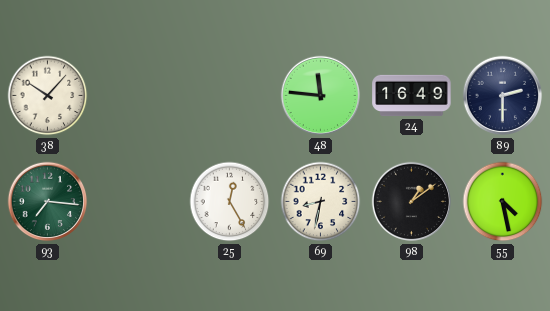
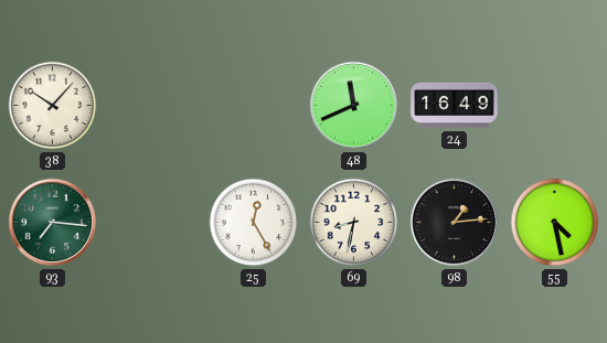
48: 11:46 -> 11:41
89: 2:30 -> none
98: 1:09 -> 1:14
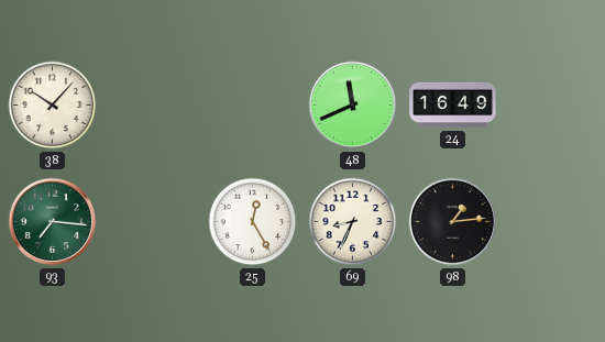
69: 8:32 -> 8:34
55: 4:28 -> none
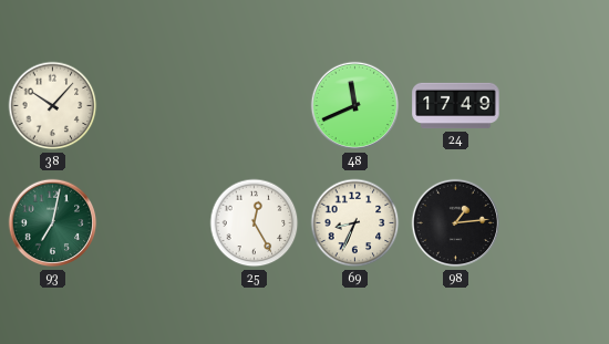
24: 16:49 -> 17:49
93: 7:16 -> 7:02
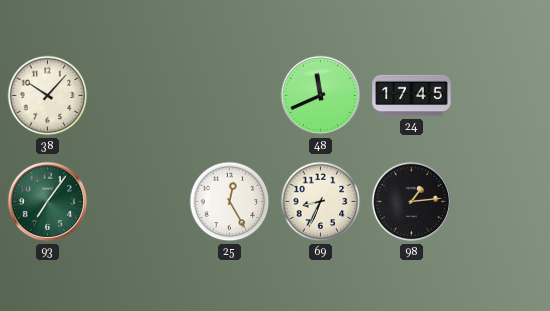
24: 17:49 -> 17:45
93: 7:02 -> 7:06
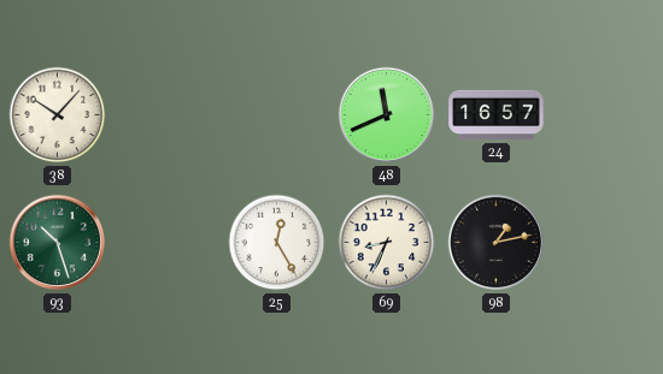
24: 17:45 -> 16:57
93: 7:06 -> 10:27
98: 1:14 -> 1:13
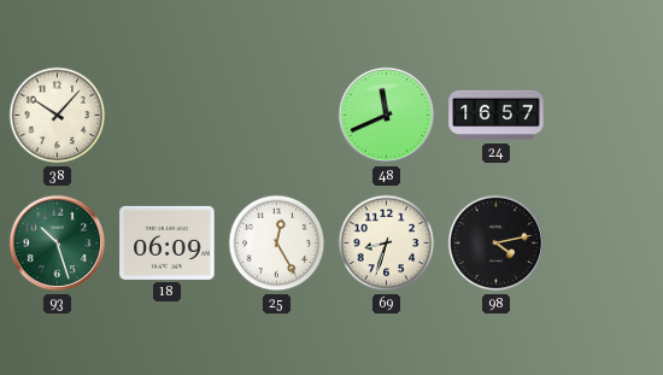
18: none -> 06:09
69: 8:34 -> 8:33
98: 1:13 -> 4:13
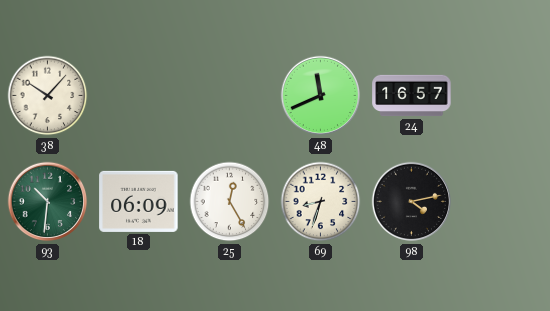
93: 10:27 -> 10:31
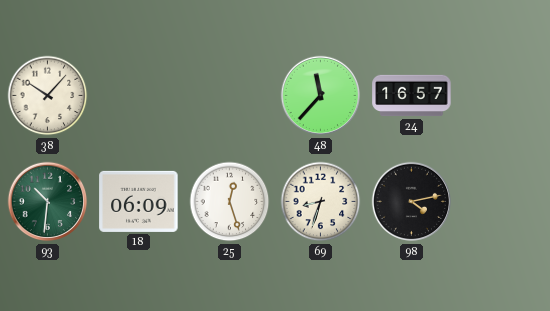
48: 11:41 -> 11:37
25: 12:25 -> 12:27
